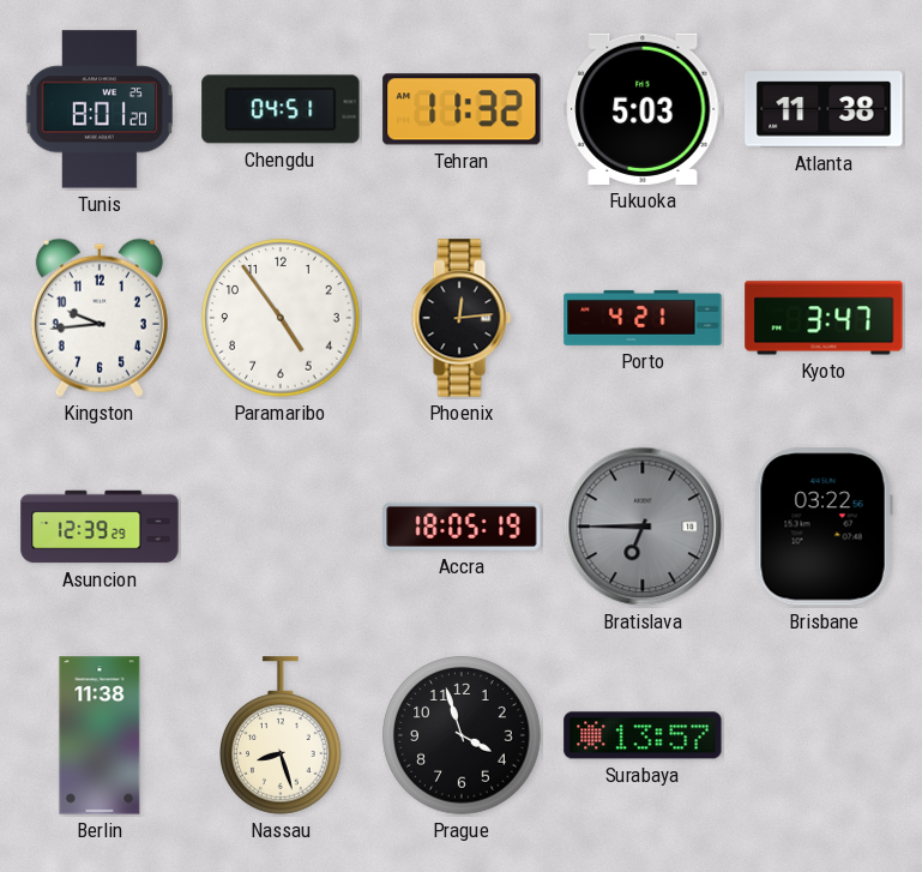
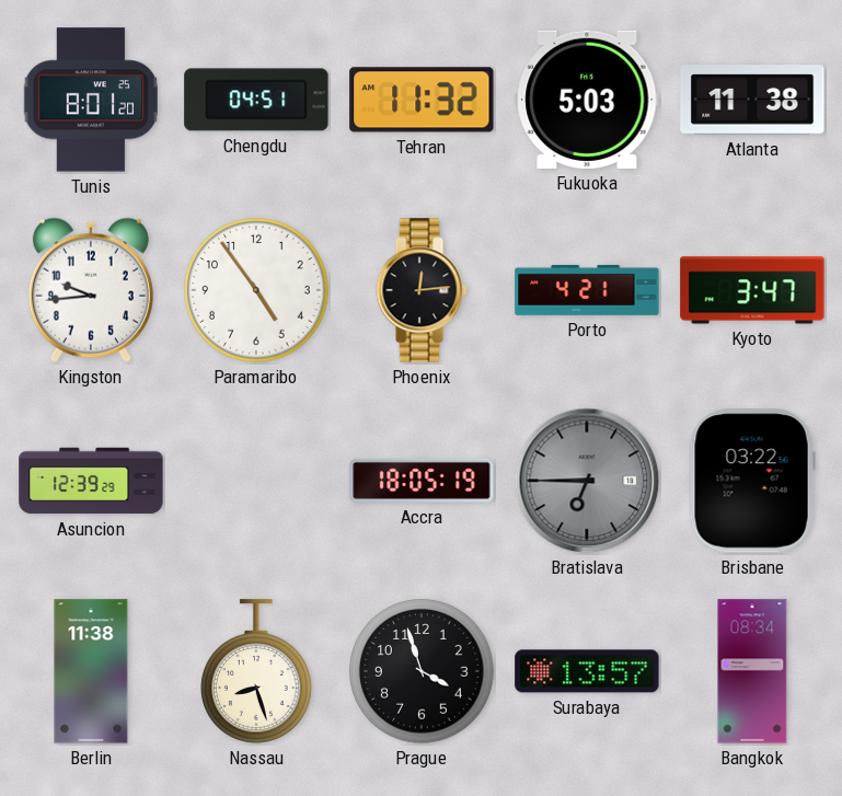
Bangkok: none -> 08:34
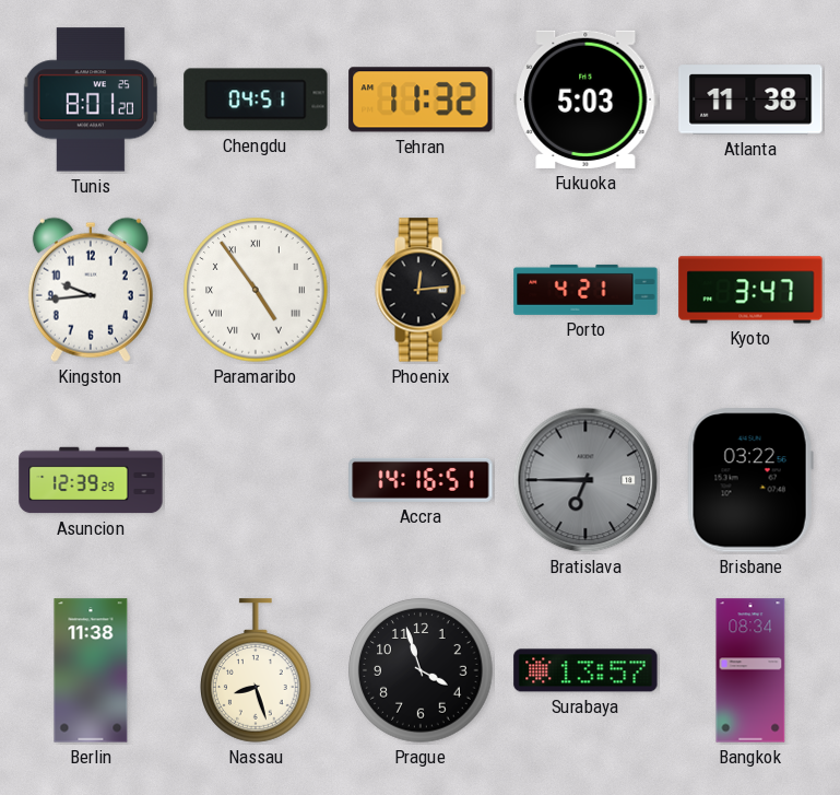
Paramaribo numerals: Arabic -> Roman
Accra: 18:05 -> 14:16
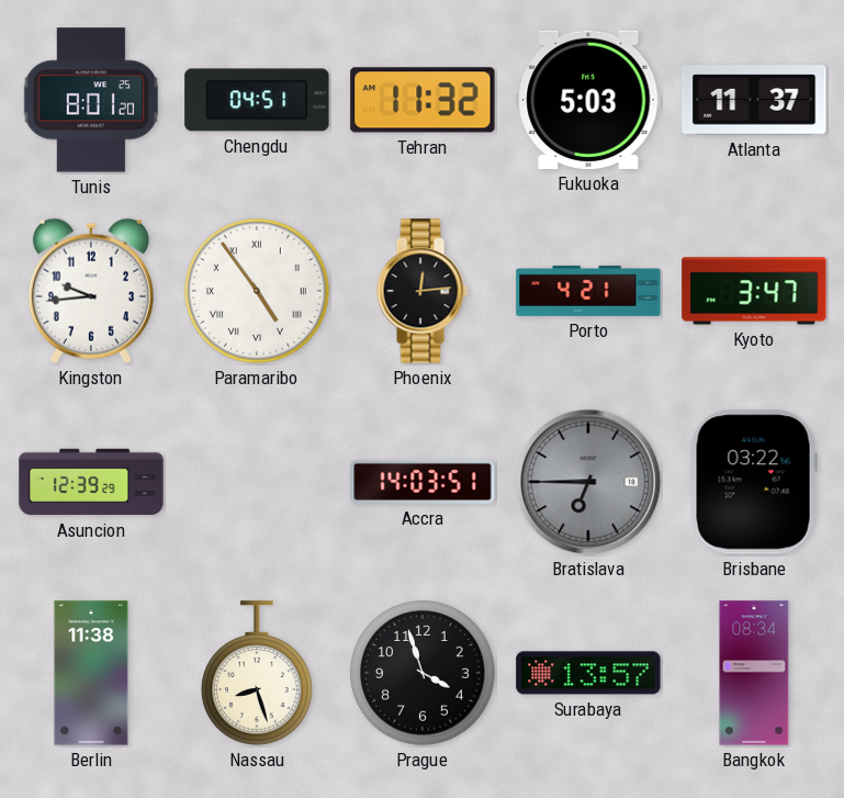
Atlanta: 11:38 -> 11:37
Accra: 14:16 -> 14:03
